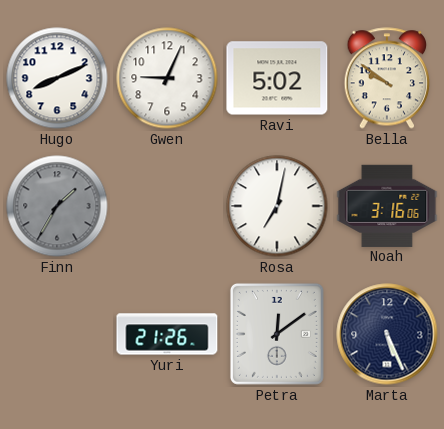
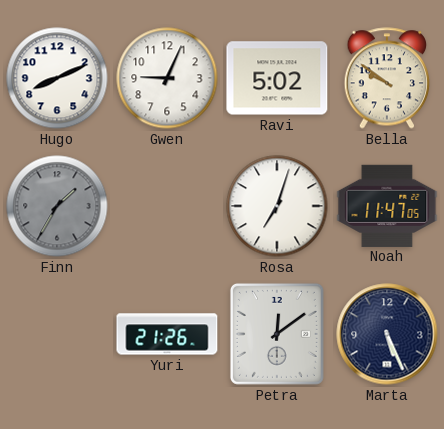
Rosa: 7:02 -> 7:03
Noah: 3:16 -> 11:47
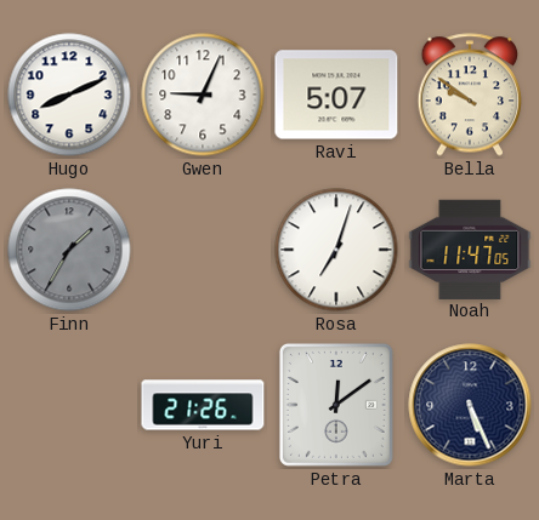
Ravi: 5:02 -> 5:07
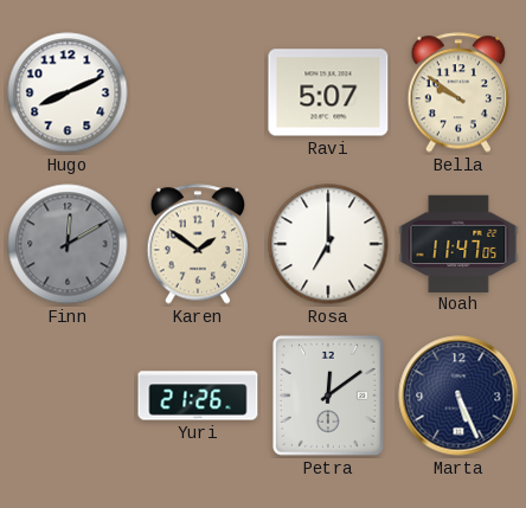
Gwen: 9:04 -> none
Finn: 1:35 -> 12:10
Karen: none -> 1:51
Rosa: 7:03 -> 7:00
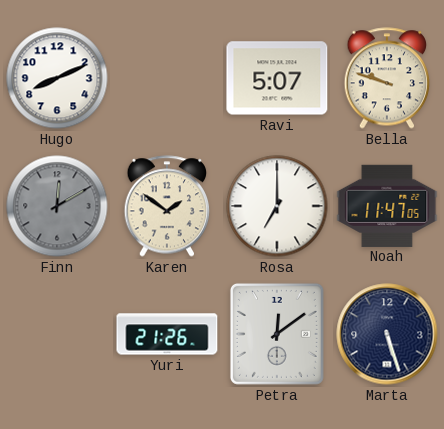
Bella: 9:51 -> 9:48
Marta: 5:26 -> 5:27
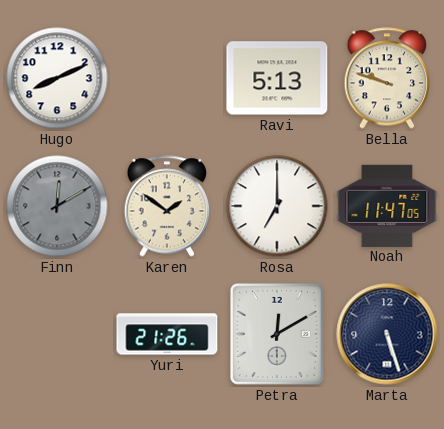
Ravi: 5:07 -> 5:13
Petra: 12:09 -> 12:10
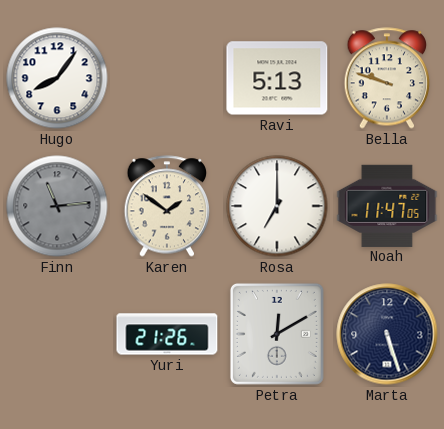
Hugo: 8:11 -> 8:06
Finn: 12:10 -> 11:14
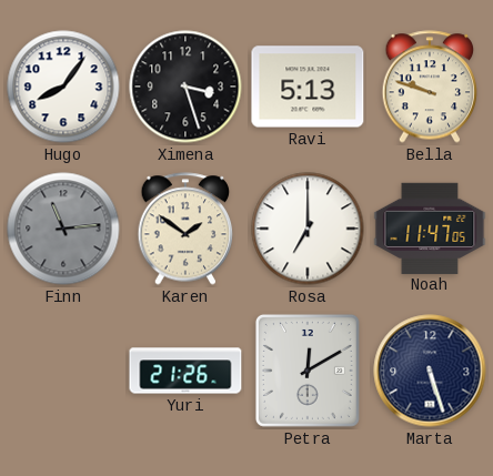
Ximena: none -> 3:27
